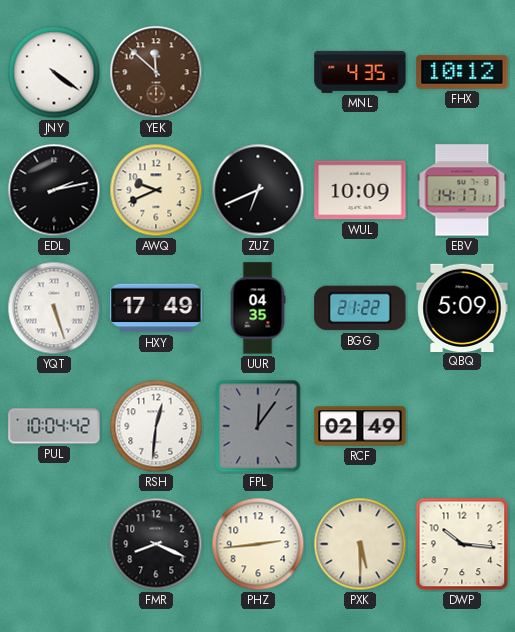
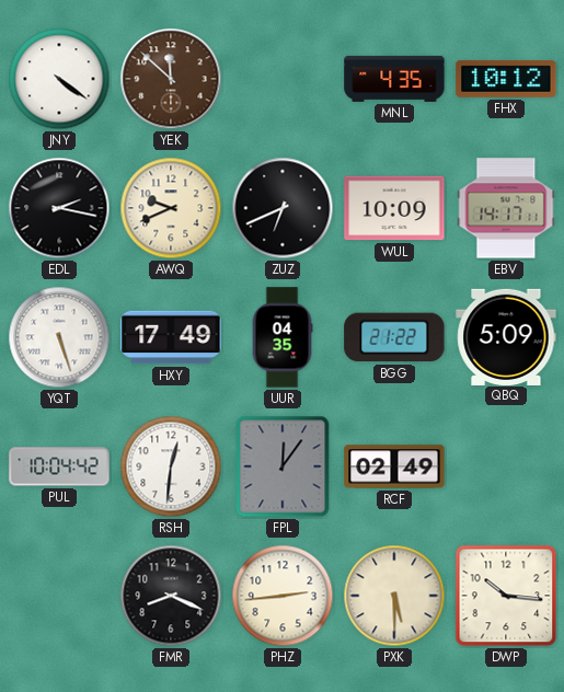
EDL: 2:13 -> 2:17
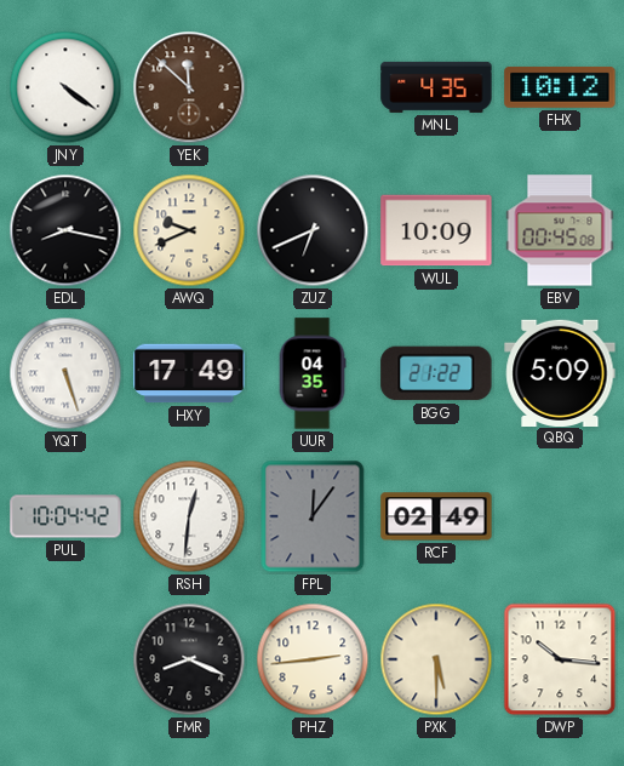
EDL: 2:17 -> 8:17
EBV: 14:17 -> 00:45
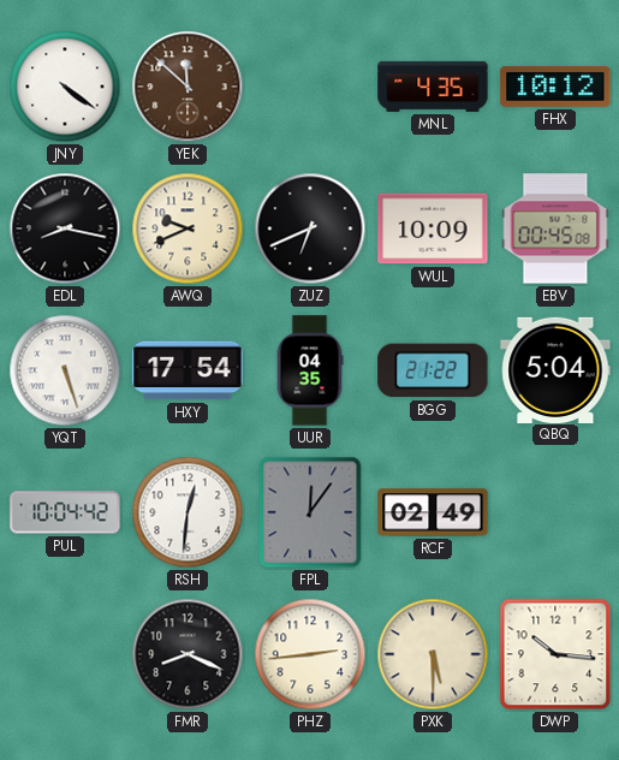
HXY: 17:49 -> 17:54
QBQ: 5:09 -> 5:04
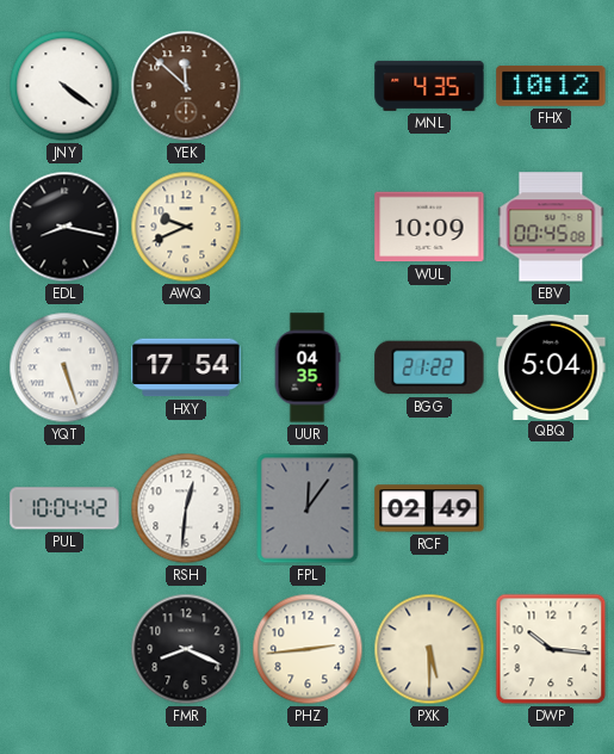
ZUZ: 6:41 -> none
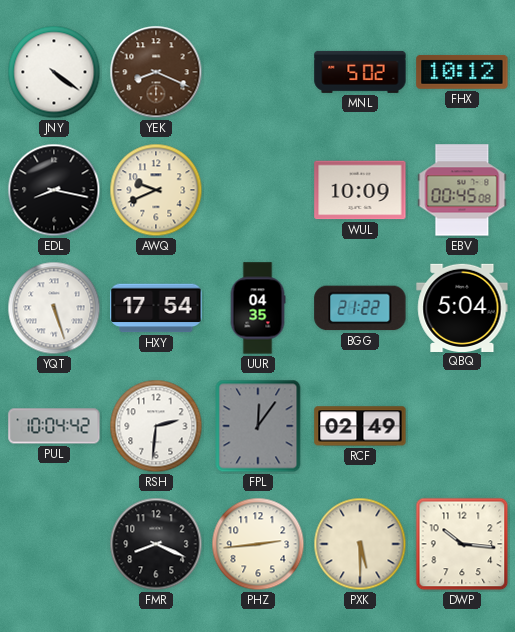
YEK: 11:52 -> 8:19
MNL: 4:35 -> 5:02
RSH: 12:31 -> 2:31
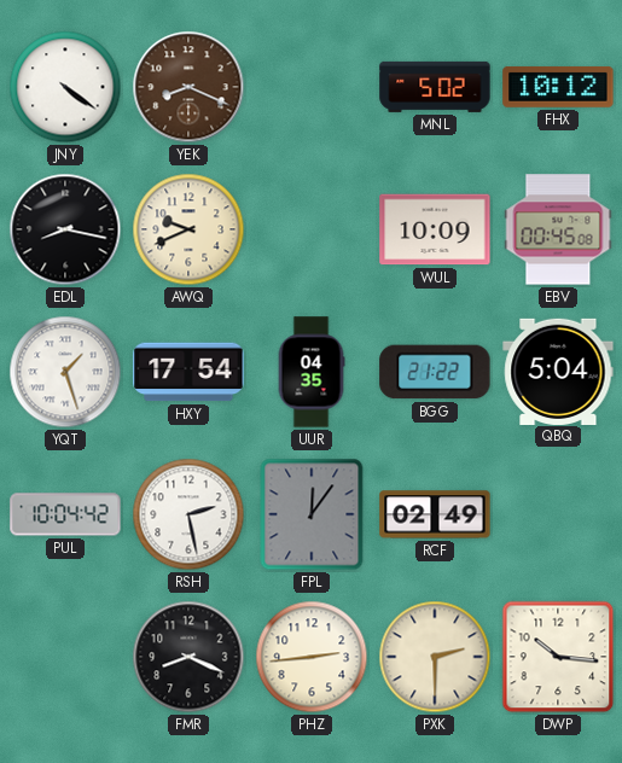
YQT: 5:27 -> 1:27
RSH: 2:31 -> 2:28
PXK: 5:30 -> 2:30
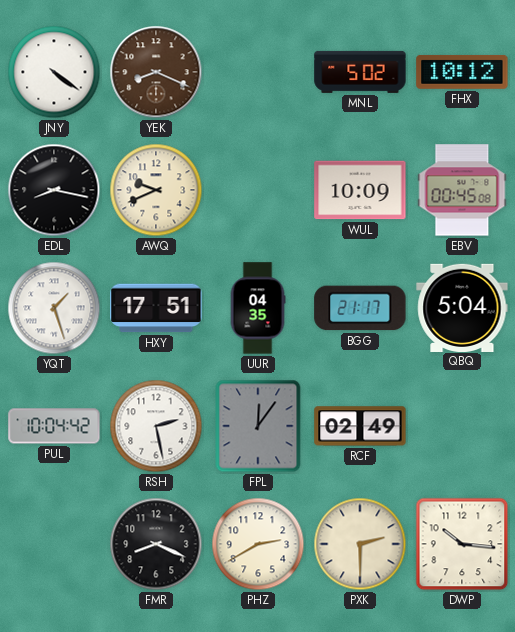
HXY: 17:54 -> 17:51
BGG: 21:22 -> 21:17
PHZ: 2:44 -> 2:40
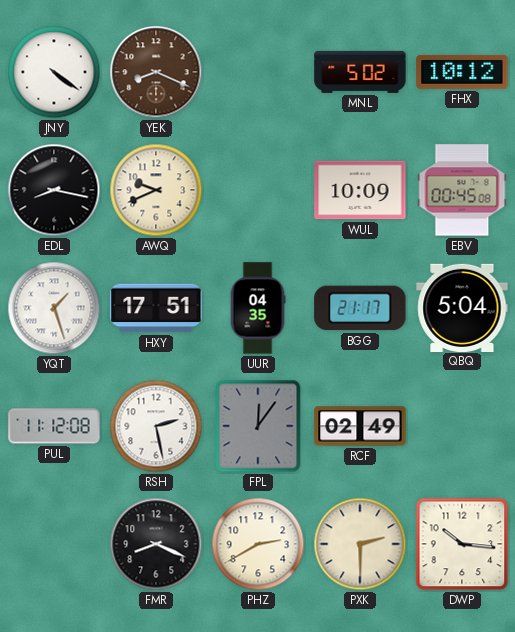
PUL: 10:04 -> 11:12
